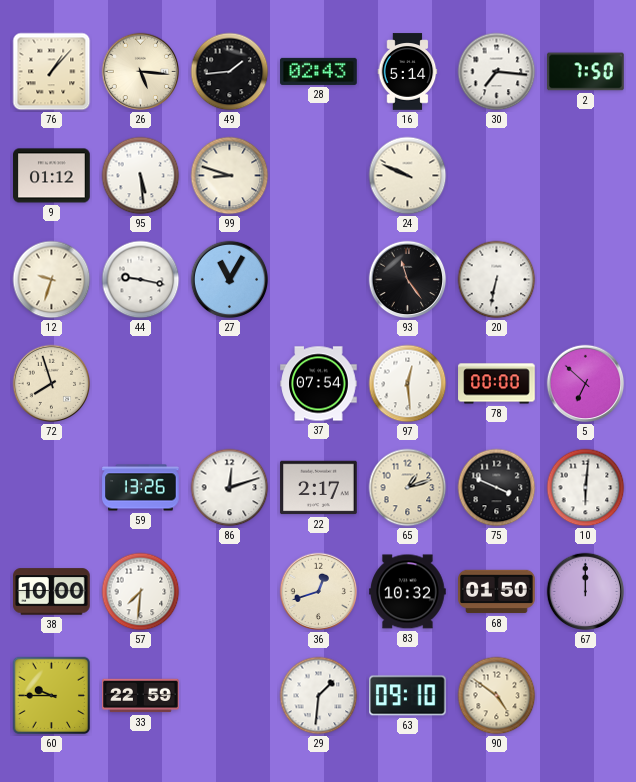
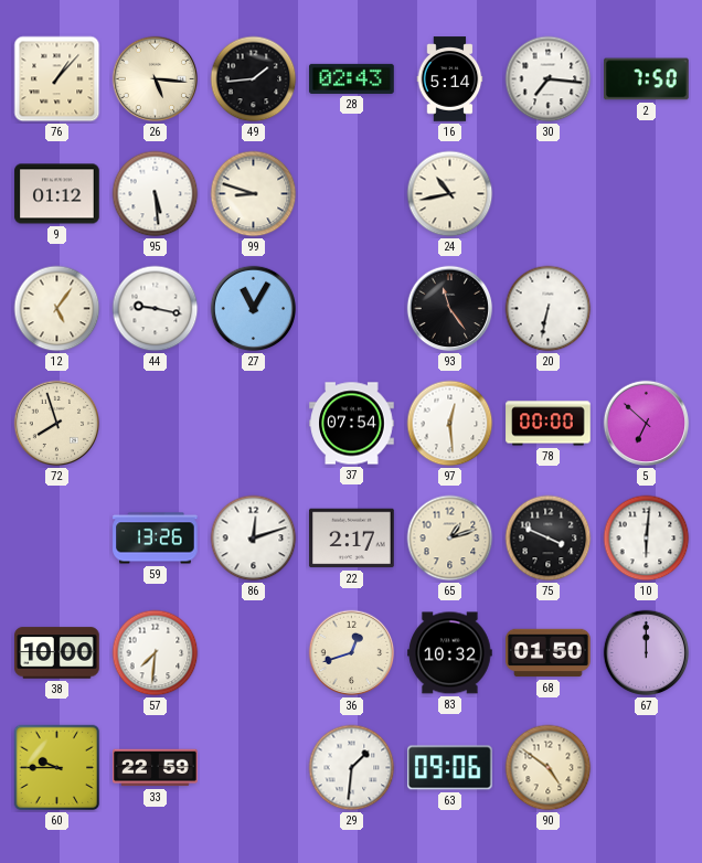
24: 9:49 -> 10:43
12: 9:33 -> 5:06
63: 09:10 -> 09:06
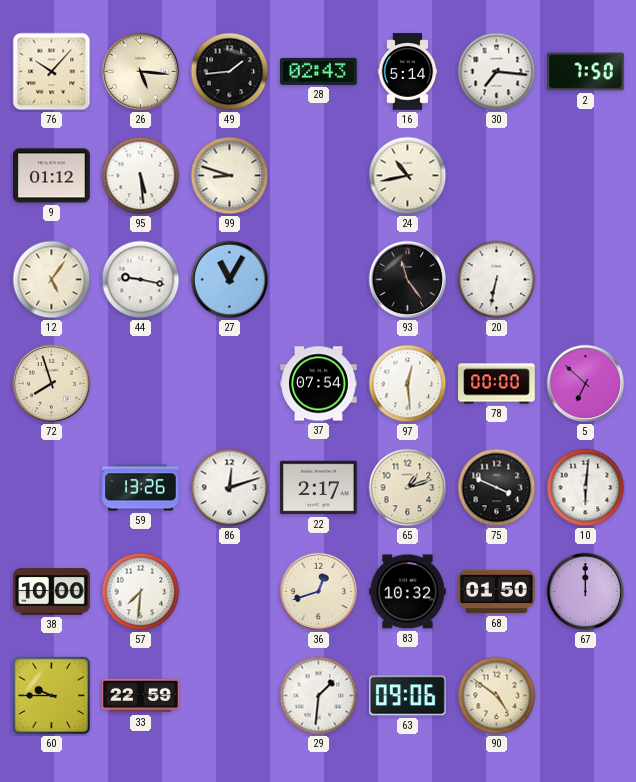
76: 1:07 -> 10:07
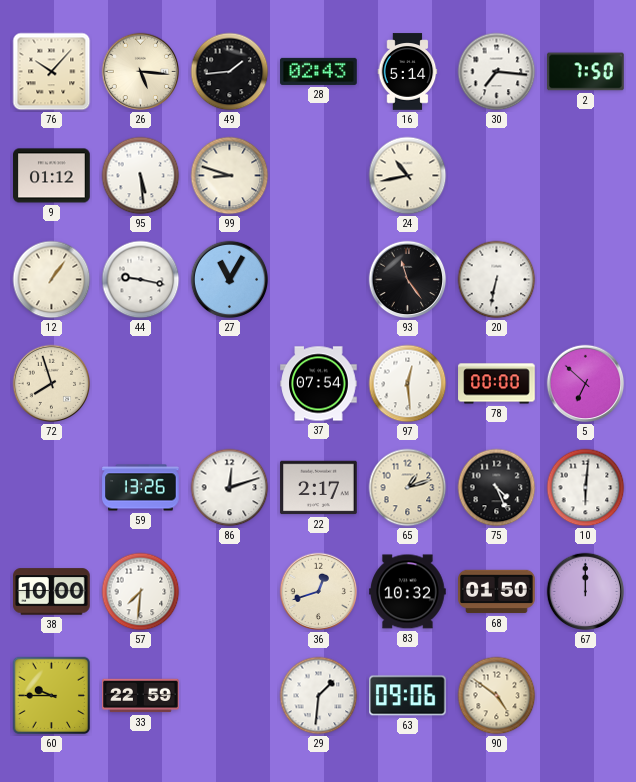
12: 5:06 -> 1:06
75: 3:49 -> 4:26
